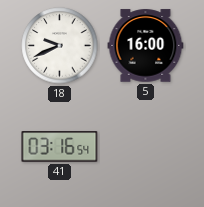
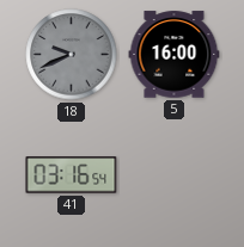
18 dial: white -> grey
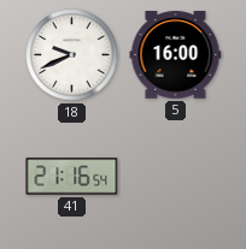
18 dial: grey -> white
41: 03:16 -> 21:16
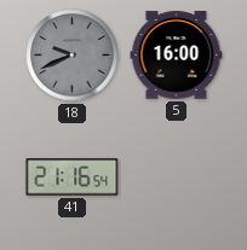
18 dial: white -> grey
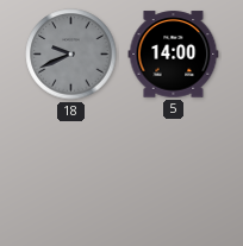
5: 16:00 -> 14:00
41: 21:16 -> none
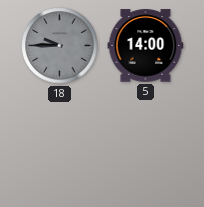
18: 9:41 -> 9:45
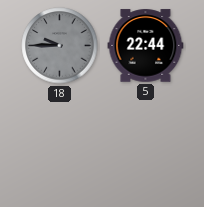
5: 14:00 -> 22:44
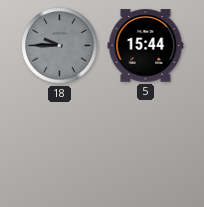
5: 22:44 -> 15:44
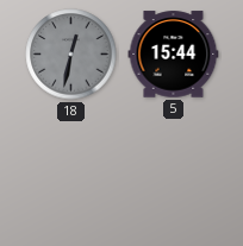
18: 9:45 -> 12:32
